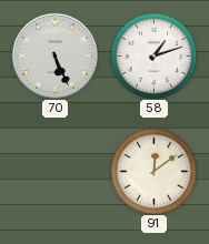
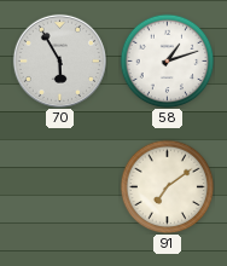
70: 5:26 -> 5:55
91: 12:09 -> 7:09
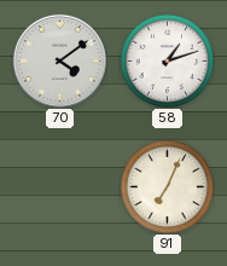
70: 5:55 -> 4:09
91: 7:09 -> 7:04
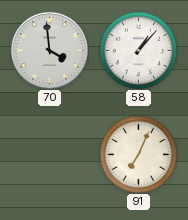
70: 4:09 -> 3:59
58: 1:12 -> 1:07
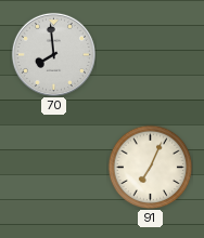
70: 3:59 -> 7:59
58: 1:07 -> none
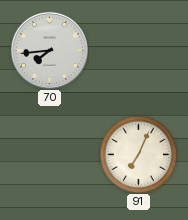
70: 7:59 -> 7:44
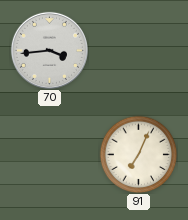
70: 7:44 -> 3:44
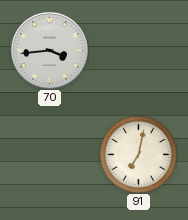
91: 7:04 -> 7:02
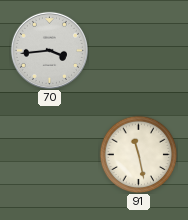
91: 7:02 -> 11:28
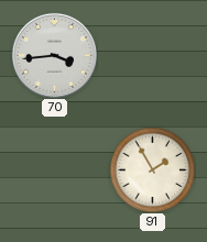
91: 11:28 -> 1:55
